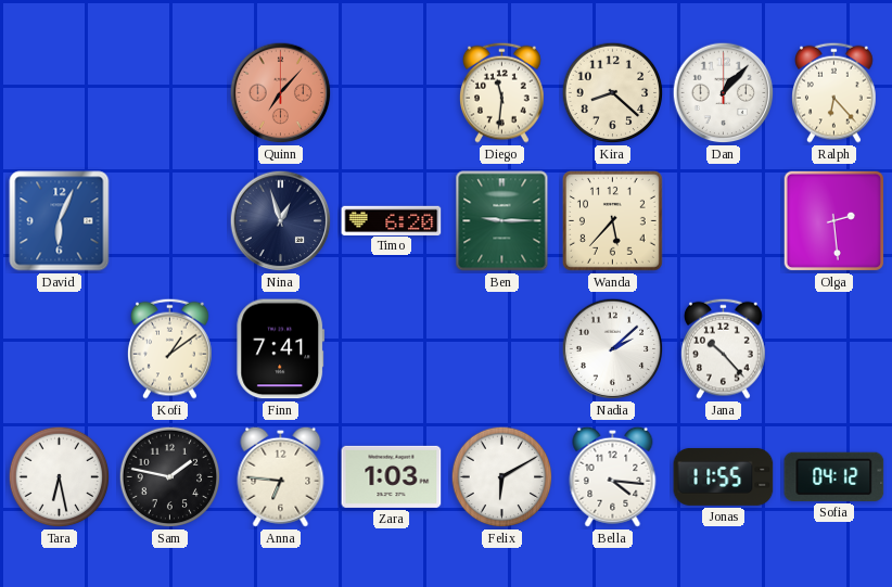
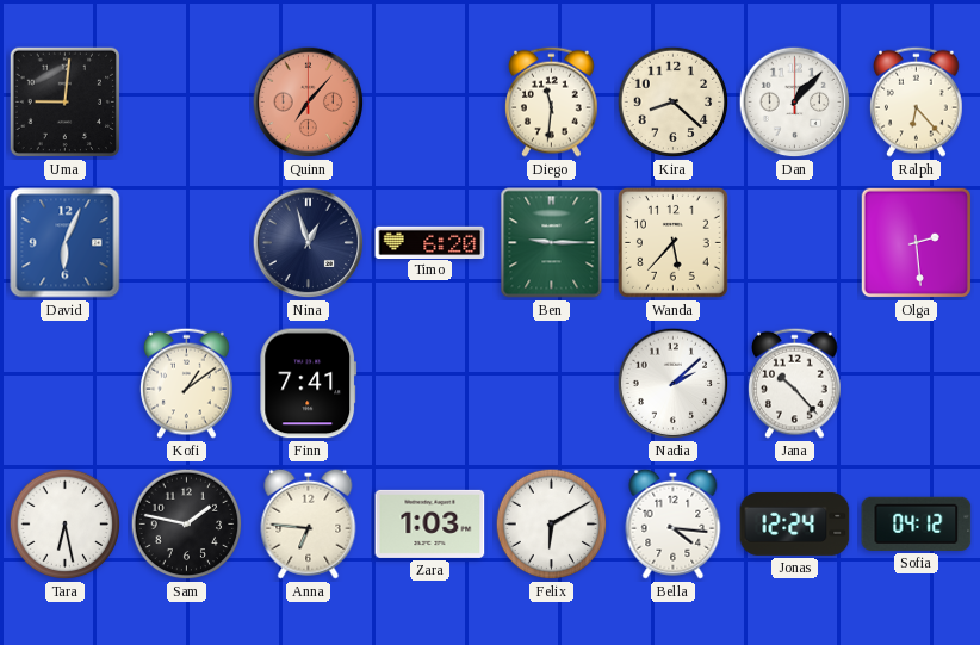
Uma: none -> 9:01
Jonas: 11:55 -> 12:24
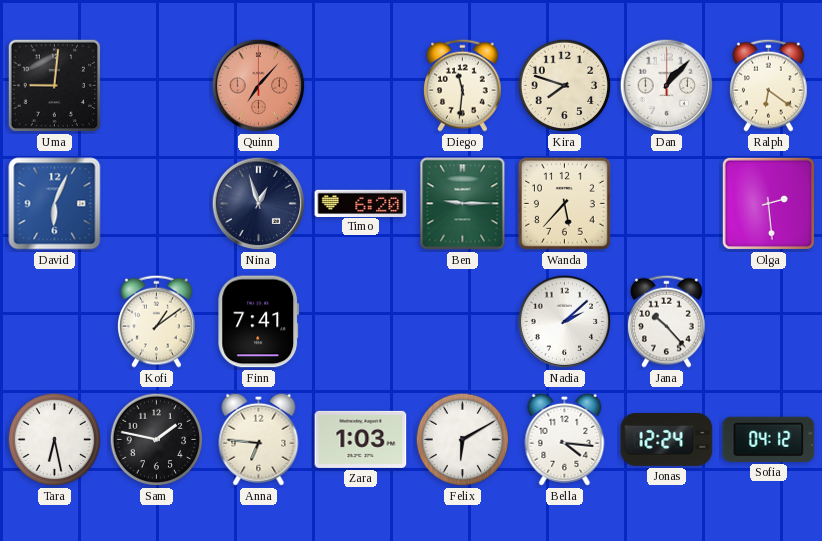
Kira: 8:22 -> 7:48
Ralph: 6:23 -> 6:21
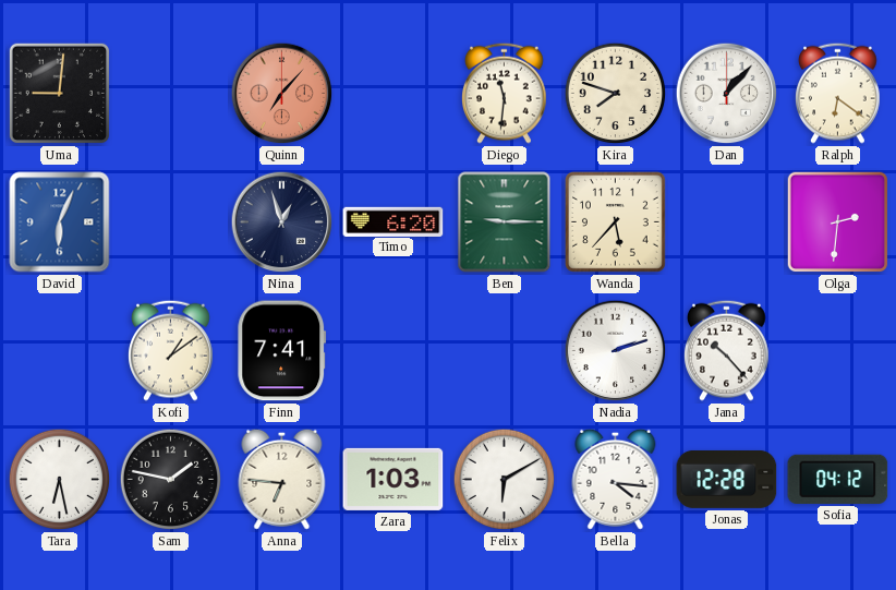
Olga: 2:29 -> 2:31
Nadia: 2:08 -> 2:12
Jonas: 12:24 -> 12:28
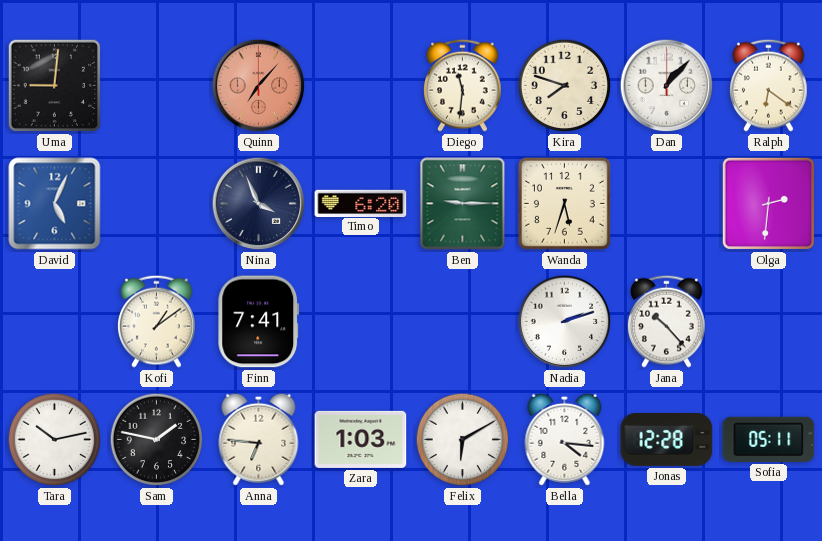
David: 6:04 -> 5:04
Nina: 12:57 -> 3:56
Wanda: 5:37 -> 5:33
Tara: 6:28 -> 10:13
Sofia: 04:12 -> 05:11
